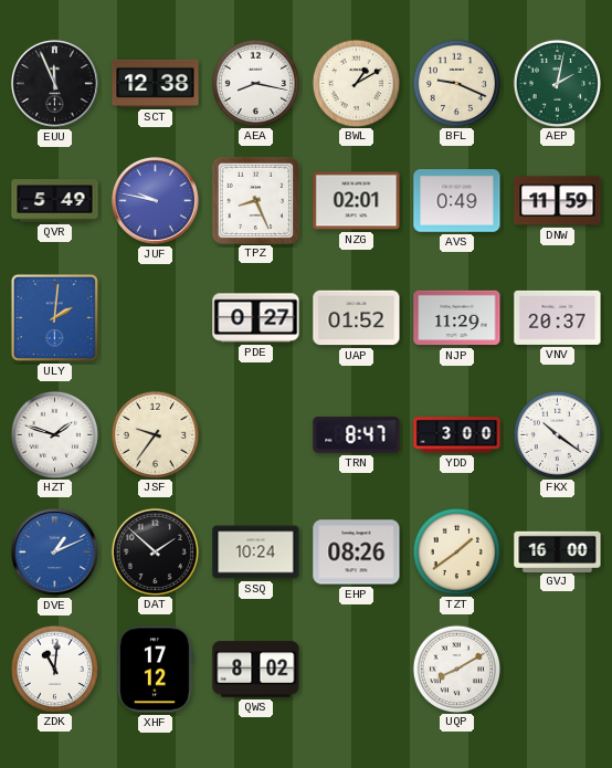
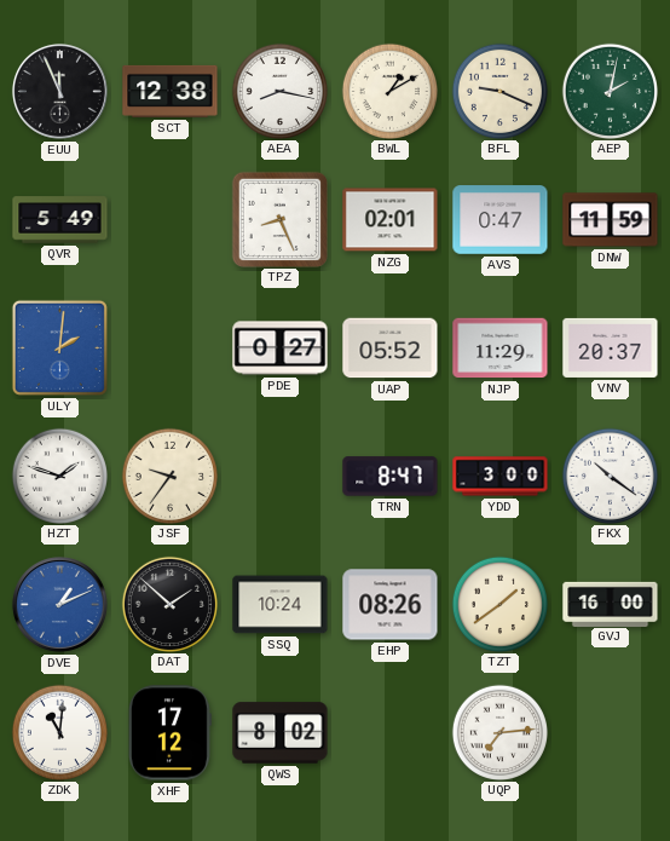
JUF: 9:47 -> none
AVS: 0:49 -> 0:47
UAP: 01:52 -> 05:52
UQP: 8:10 -> 7:14
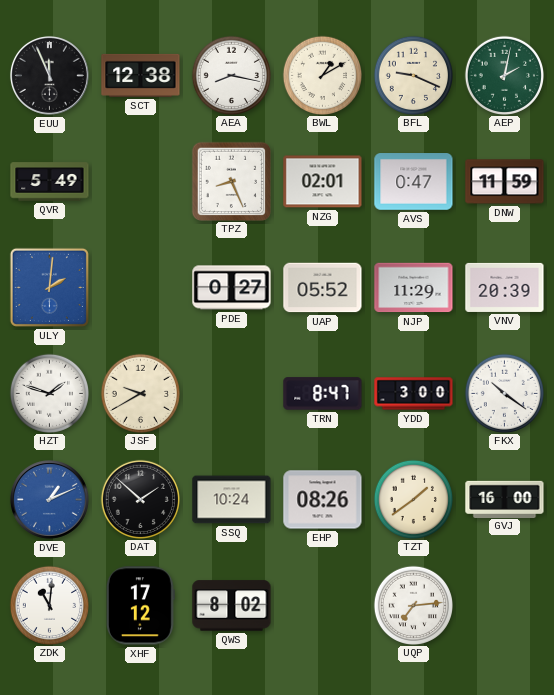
VNV: 20:37 -> 20:39
JSF: 9:36 -> 9:40
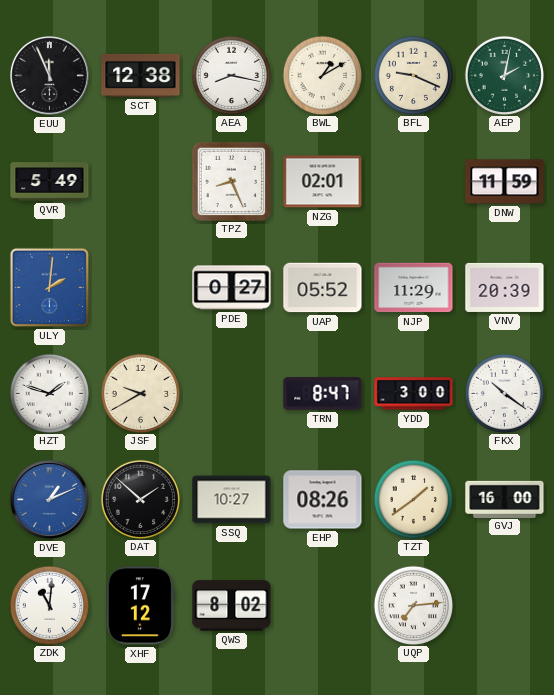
AVS: 0:47 -> none
SSQ: 10:24 -> 10:27
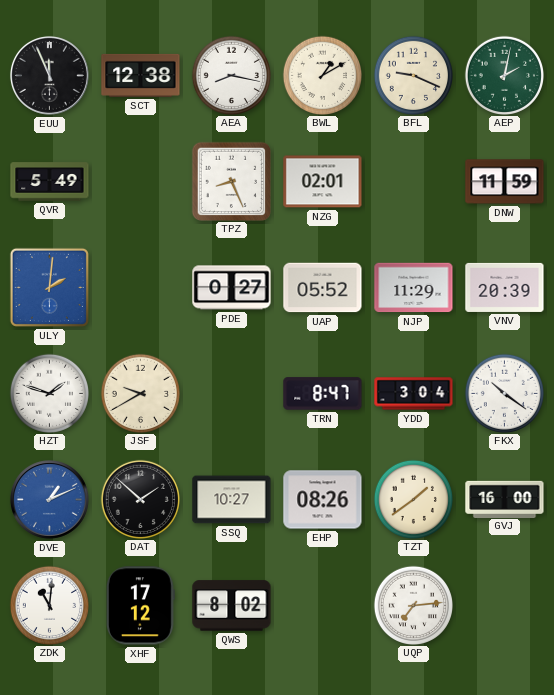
YDD: 3:00 -> 3:04
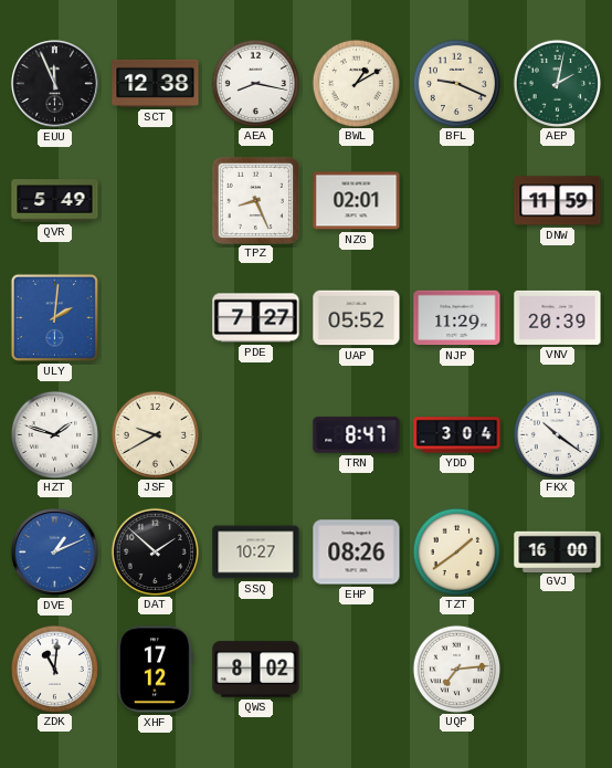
PDE: 0:27 -> 7:27
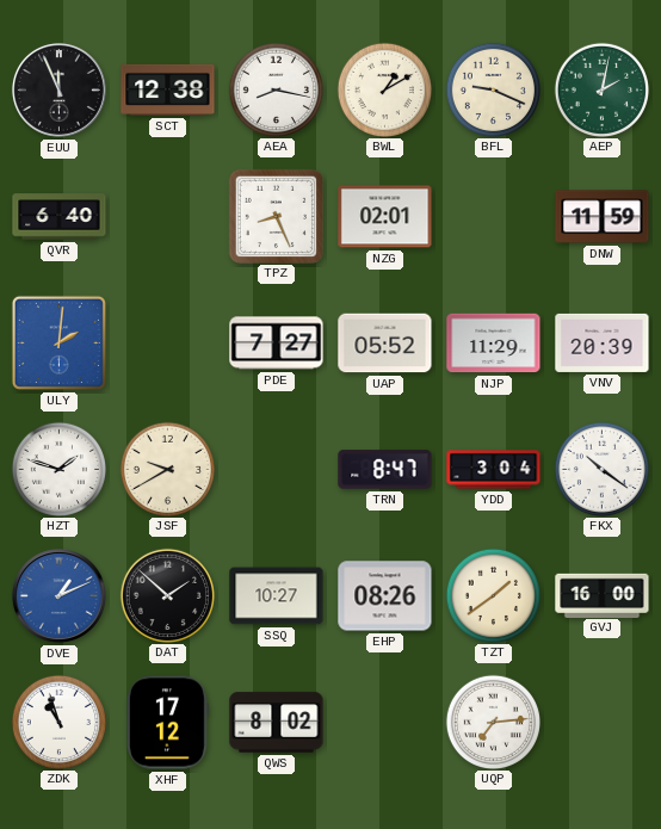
QVR: 5:49 -> 6:40
ZDK: 11:01 -> 10:57
